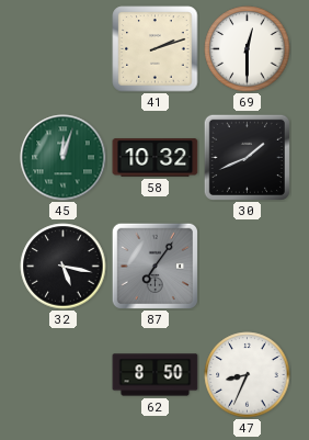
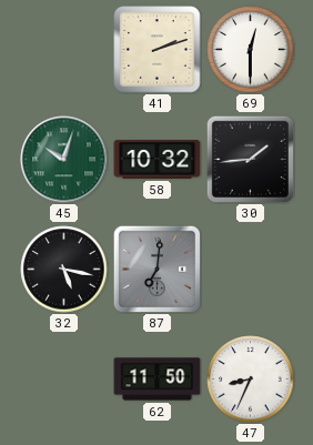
45: 12:03 -> 10:03
30: 1:41 -> 1:44
87: 7:06 -> 7:01
62: 8:50 -> 11:50
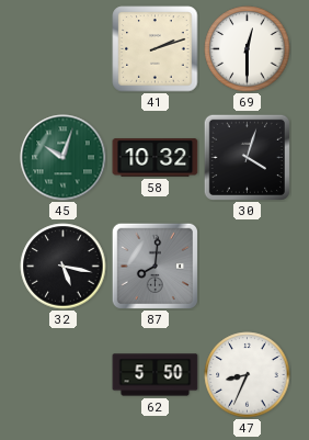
30: 1:44 -> 4:03
87: 7:01 -> 8:01
62: 11:50 -> 5:50
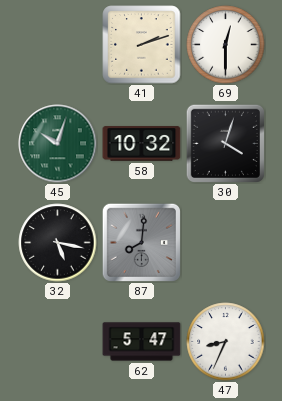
62: 5:50 -> 5:47
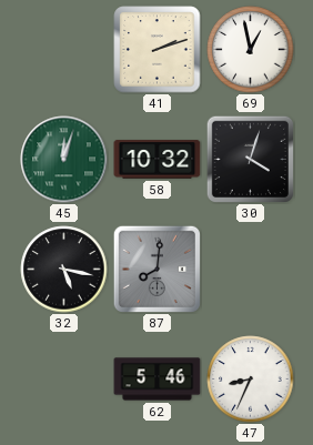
69: 12:30 -> 12:58
45: 10:03 -> 12:03
62: 5:47 -> 5:46
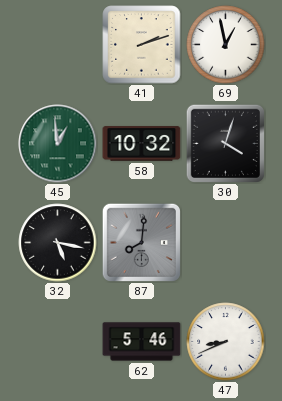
45: 12:03 -> 12:59
47: 8:34 -> 8:41
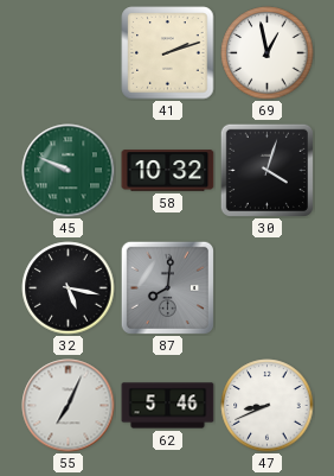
45: 12:59 -> 9:49
55: none -> 7:04
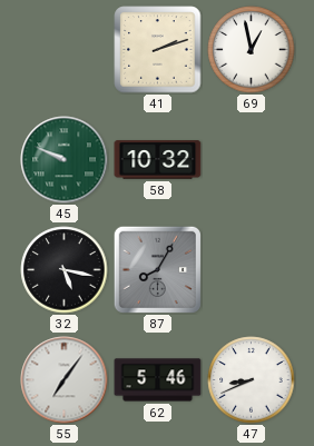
30: 4:03 -> none
87: 8:01 -> 8:05
55: 7:04 -> 7:06
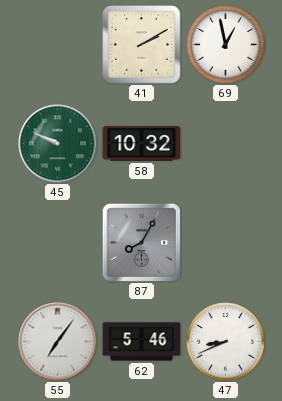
41: 2:12 -> 2:10
32: 5:17 -> none
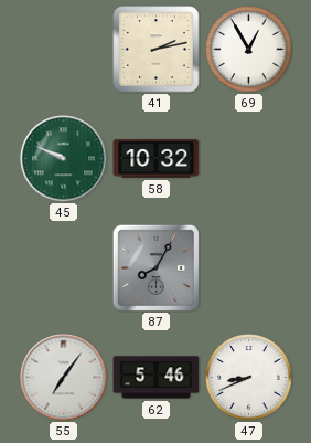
41: 2:10 -> 2:13
69: 12:58 -> 12:55
